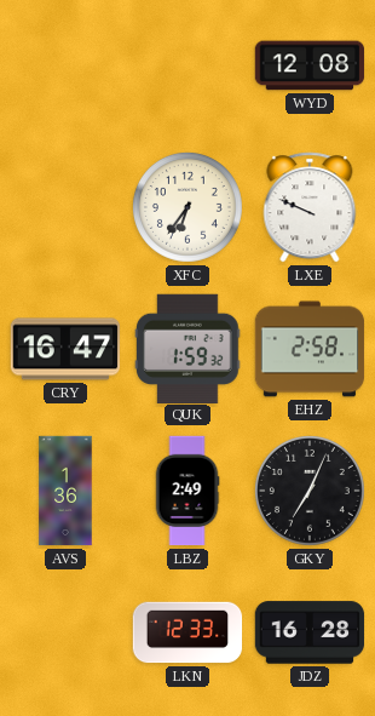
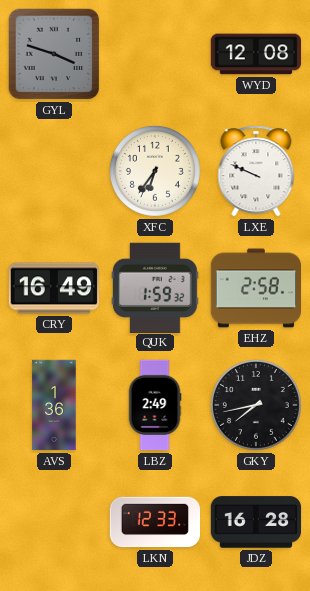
GYL: none -> 3:48
CRY: 16:47 -> 16:49
GKY: 7:04 -> 7:43
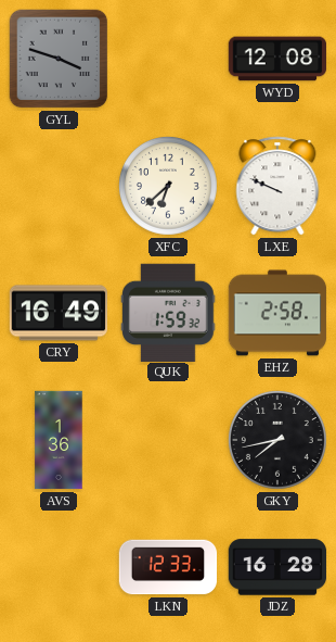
XFC: 6:36 -> 6:38
LBZ: 2:49 -> none
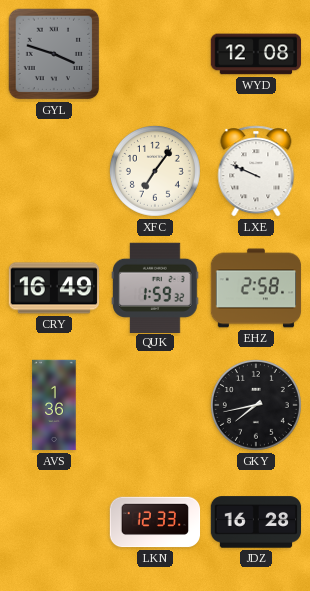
XFC: 6:38 -> 7:06
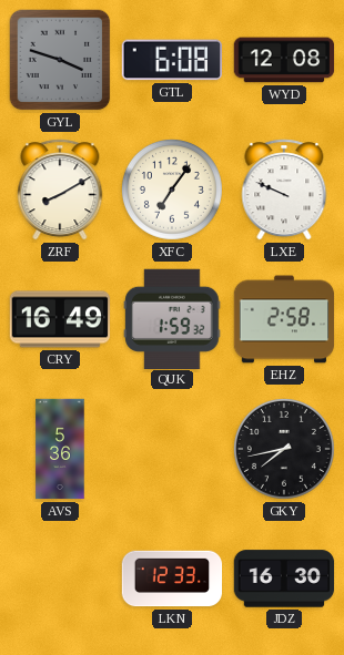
GTL: none -> 6:08
ZRF: none -> 8:10
AVS: 1:36 -> 5:36
JDZ: 16:28 -> 16:30
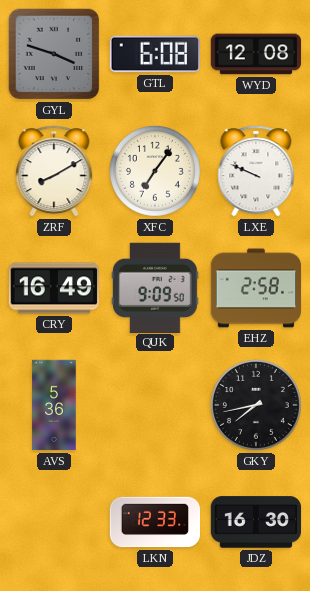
QUK: 1:59 -> 9:09
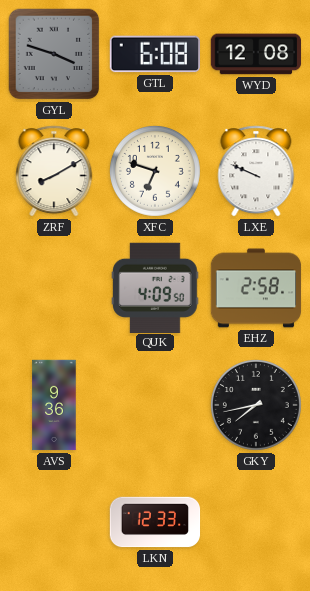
XFC: 7:06 -> 6:48
CRY: 16:49 -> none
QUK: 9:09 -> 4:09
AVS: 5:36 -> 9:36
JDZ: 16:30 -> none
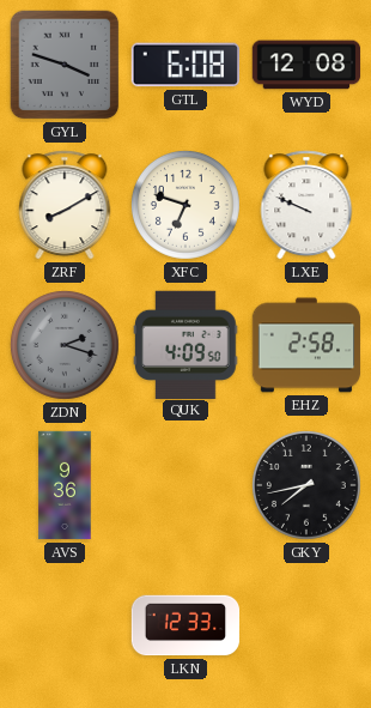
ZDN: none -> 2:18
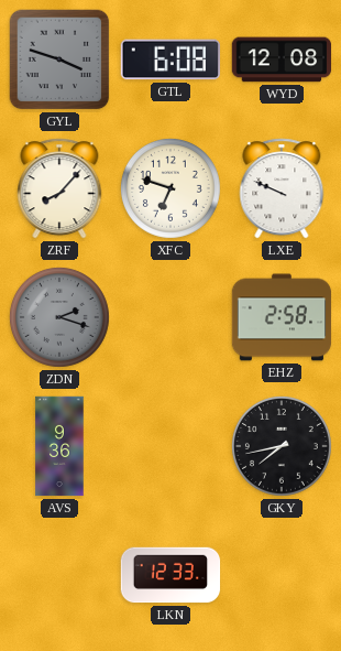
ZRF: 8:10 -> 8:07
QUK: 4:09 -> none
